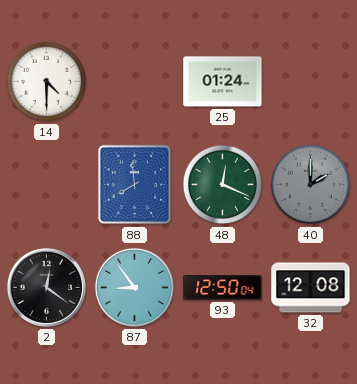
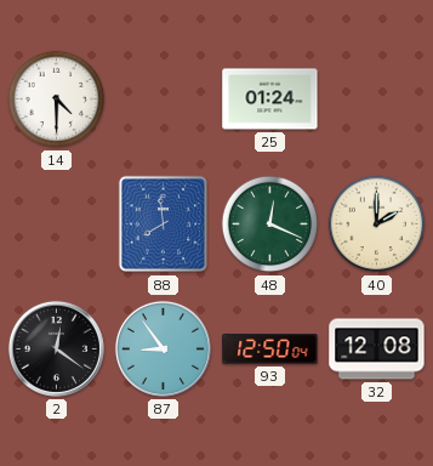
40 dial: grey -> cream
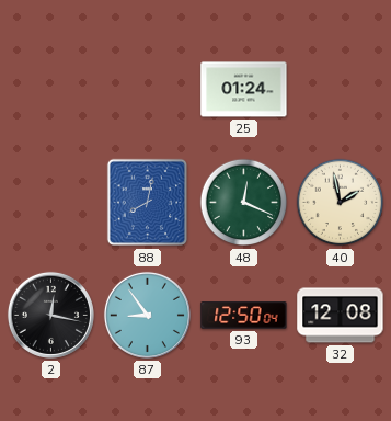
14: 4:30 -> none
88: 7:59 -> 8:02
40: 2:00 -> 1:58
2: 12:21 -> 12:17
